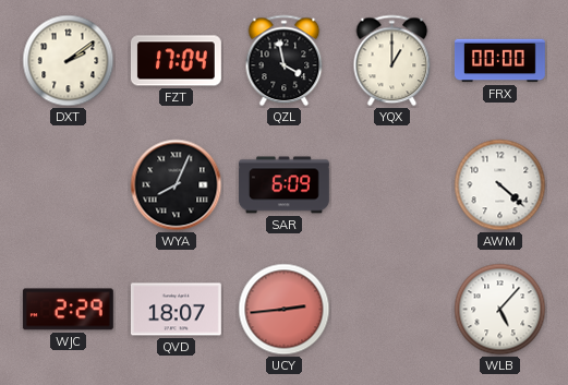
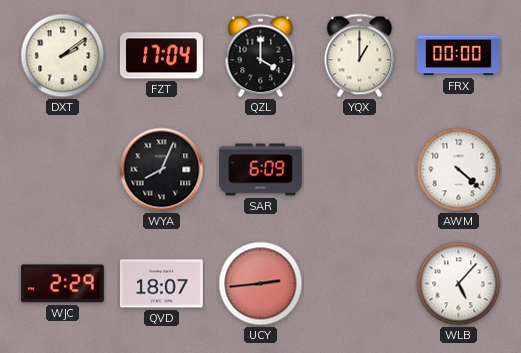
QZL: 3:58 -> 4:00
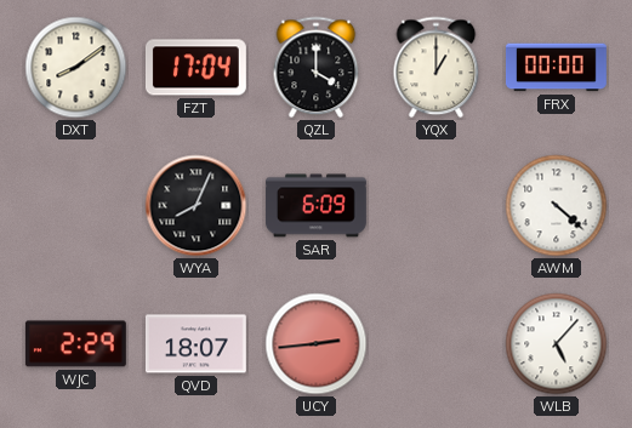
DXT: 2:09 -> 8:09
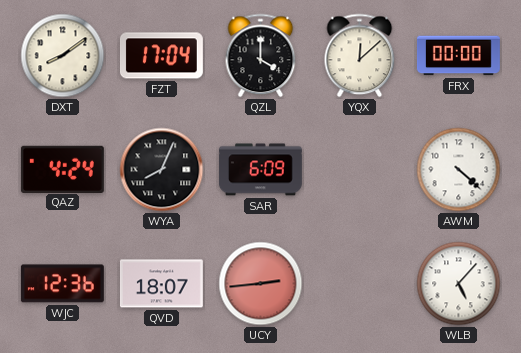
YQX: 1:00 -> 12:08
QAZ: none -> 4:24
WJC: 2:29 -> 12:36
